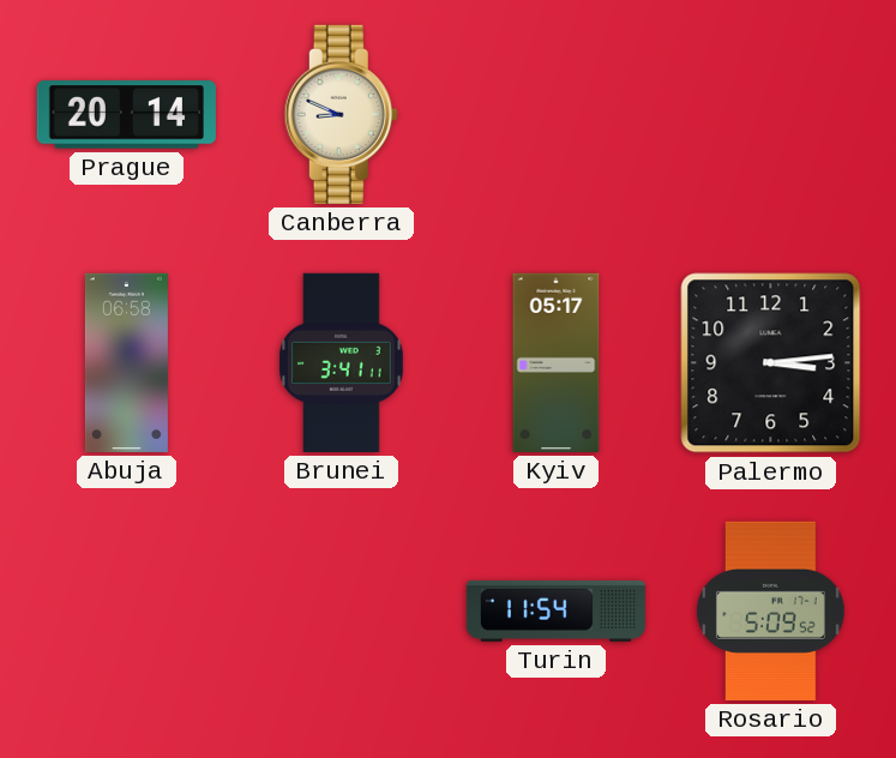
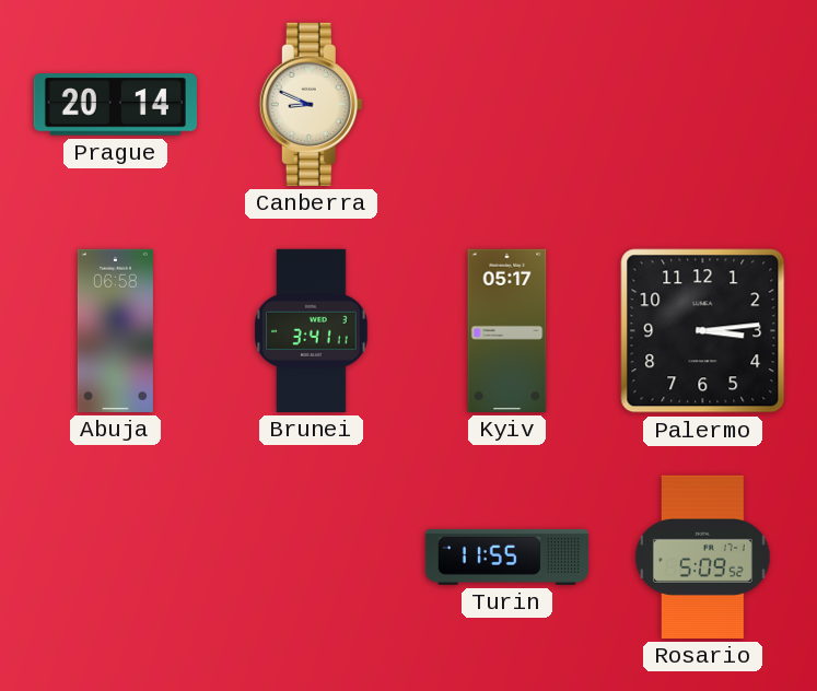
Turin: 11:54 -> 11:55
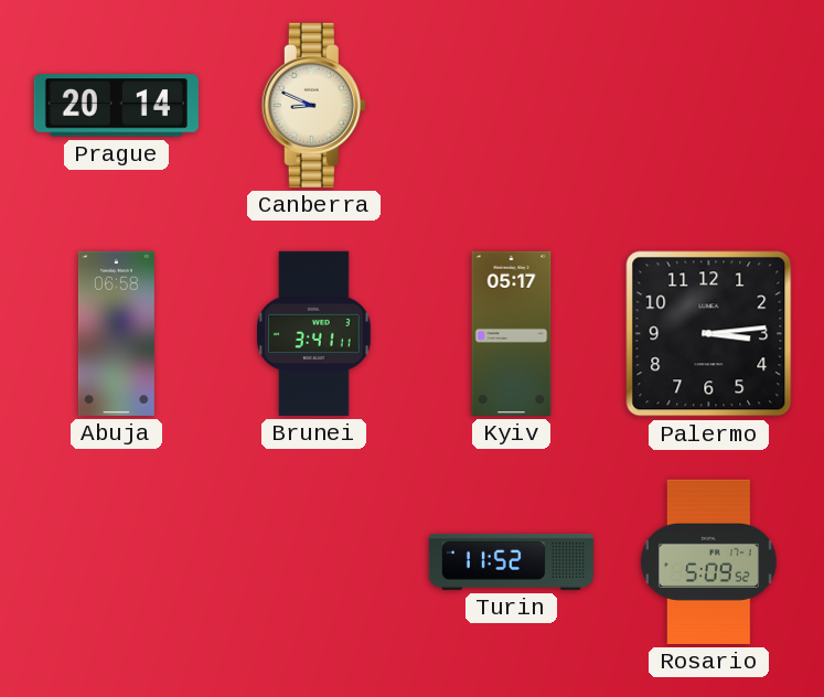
Turin: 11:55 -> 11:52
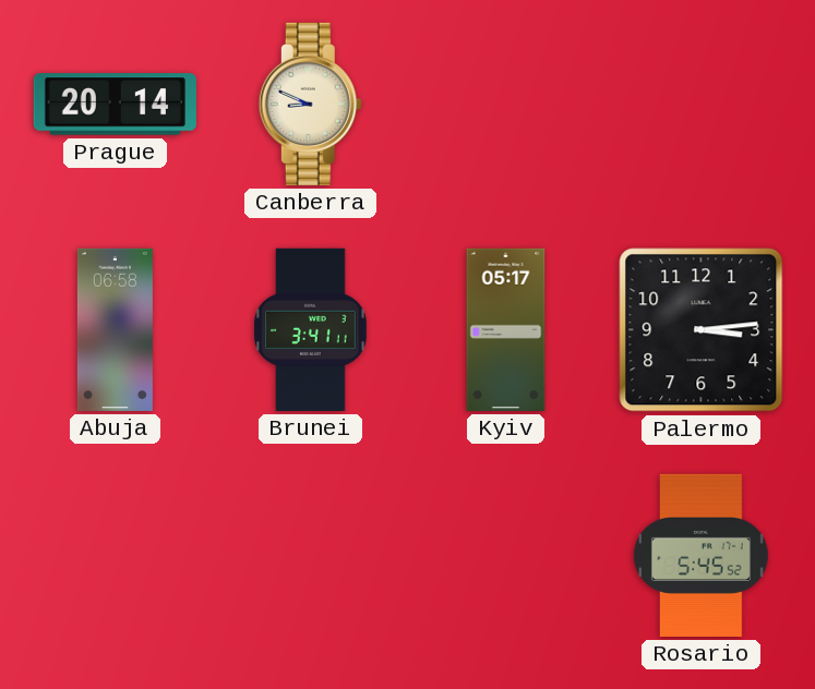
Turin: 11:52 -> none
Rosario: 5:09 -> 5:45
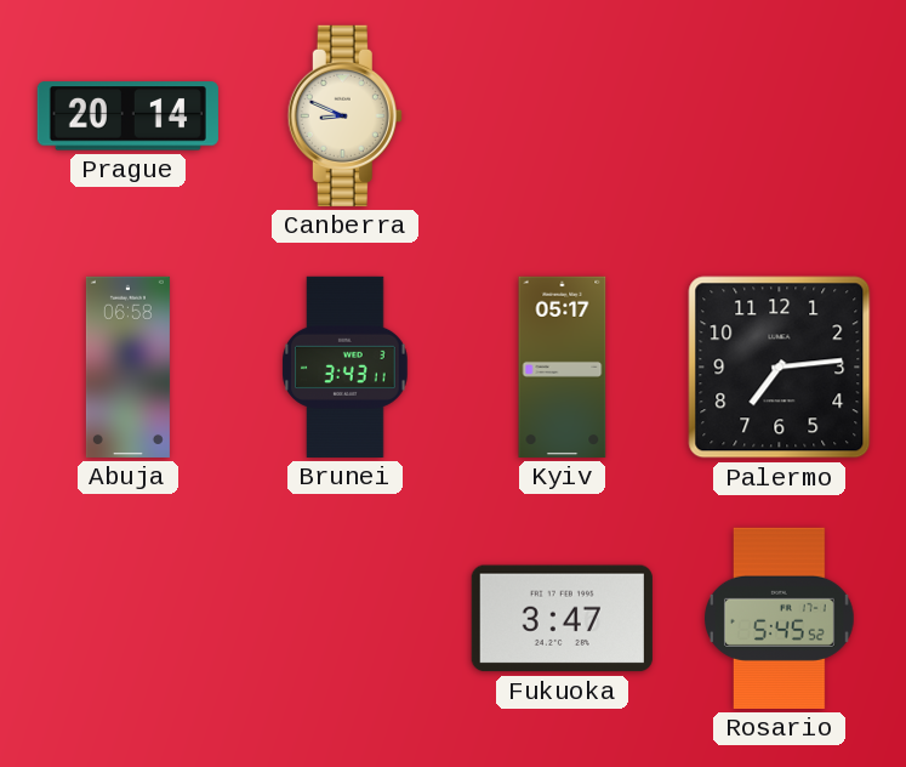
Brunei: 3:41 -> 3:43
Palermo: 3:14 -> 7:14
Fukuoka: none -> 3:47
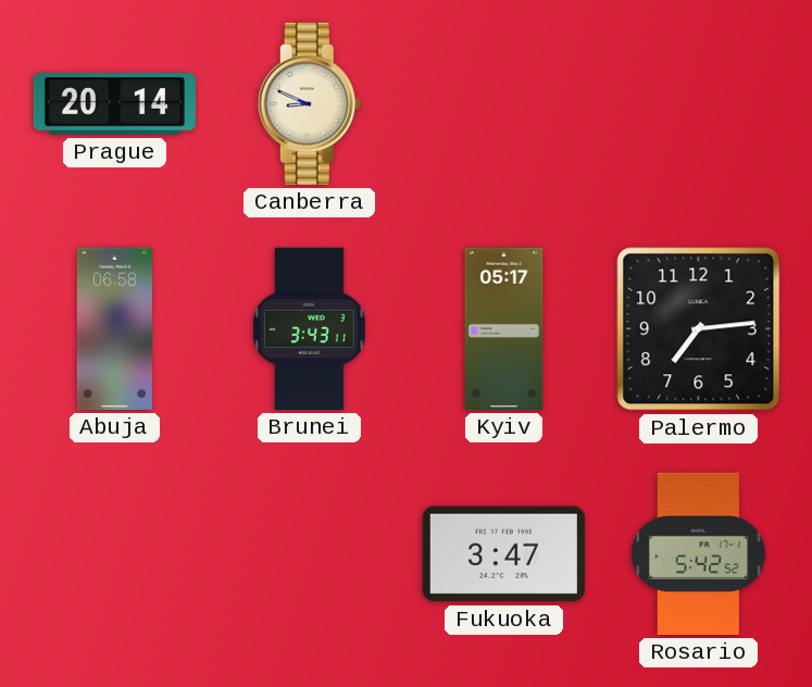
Rosario: 5:45 -> 5:42
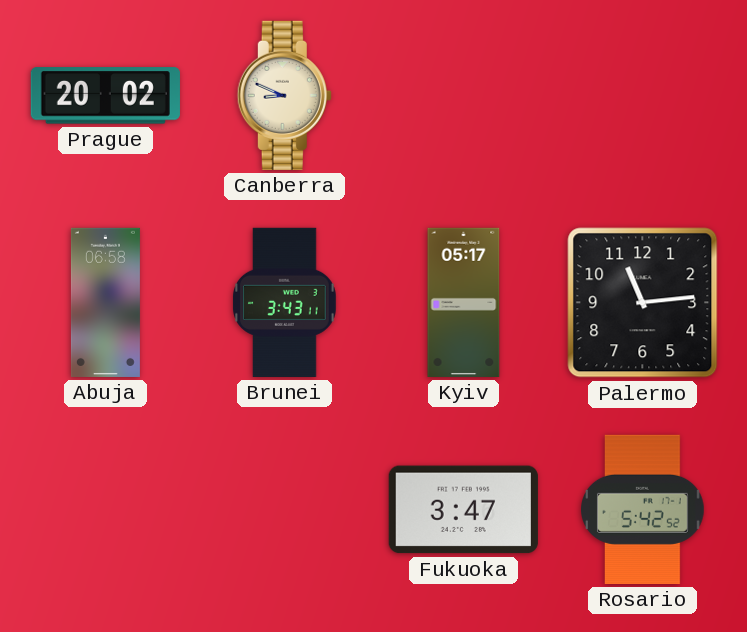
Prague: 20:14 -> 20:02
Palermo: 7:14 -> 11:14
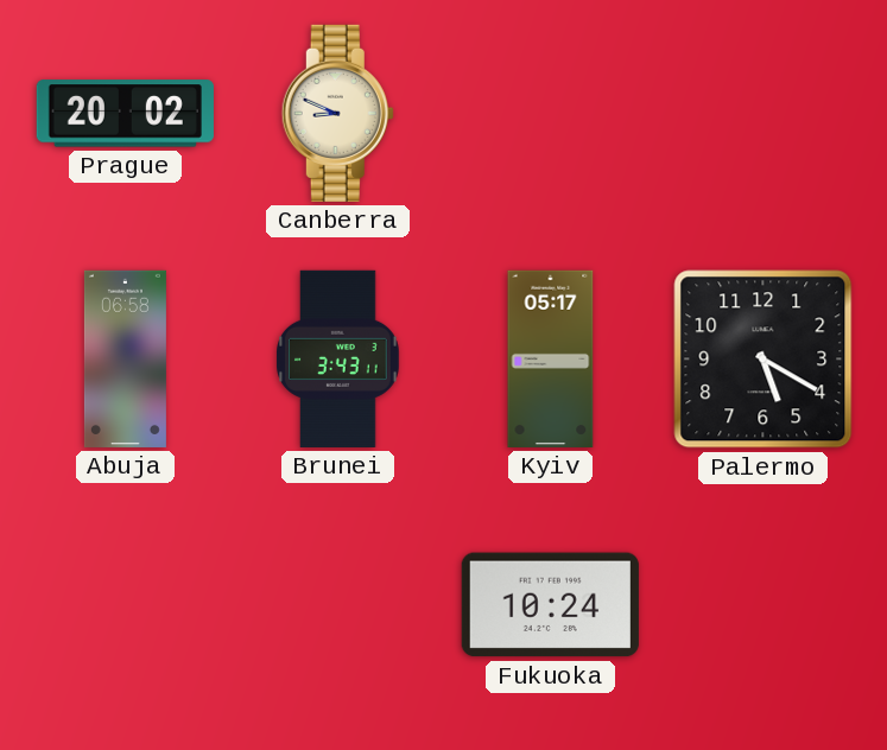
Palermo: 11:14 -> 5:20
Fukuoka: 3:47 -> 10:24
Rosario: 5:42 -> none
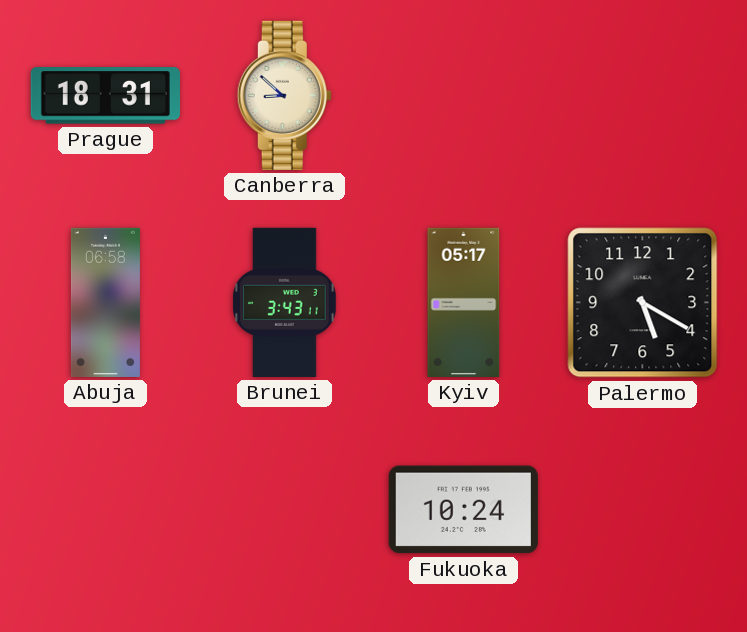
Prague: 20:02 -> 18:31
Canberra: 8:49 -> 8:52
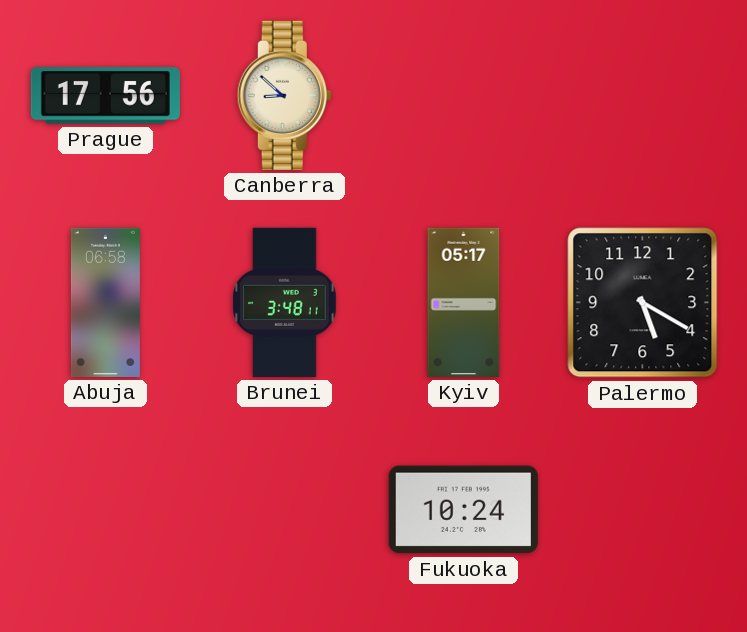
Prague: 18:31 -> 17:56
Brunei: 3:43 -> 3:48
